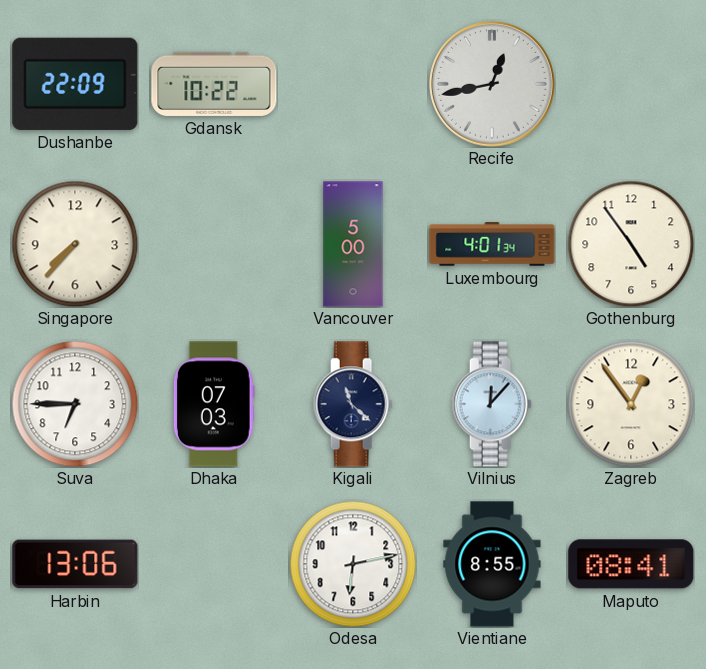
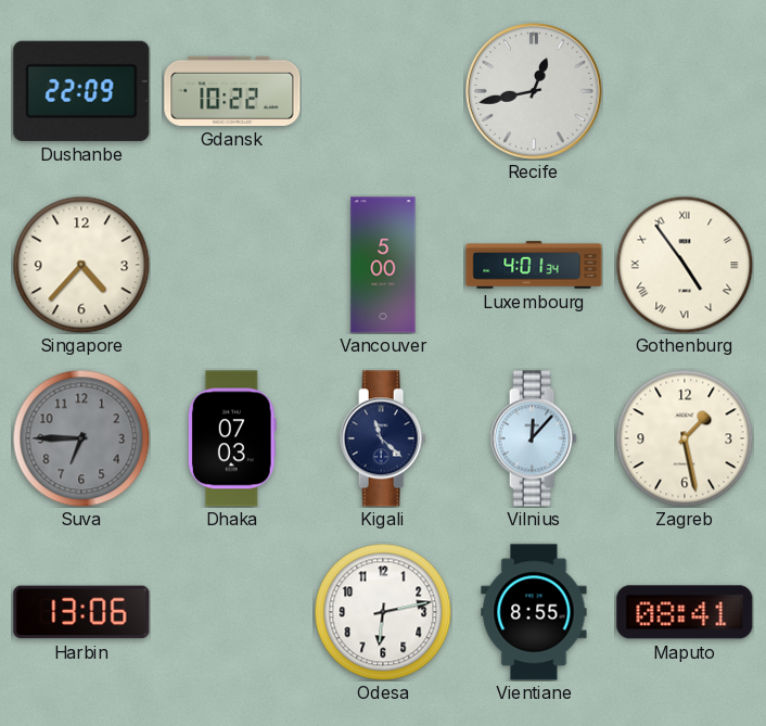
Singapore: 7:37 -> 4:37
Gothenburg numerals: Arabic -> Roman
Suva dial: white -> grey
Zagreb: 12:54 -> 1:28
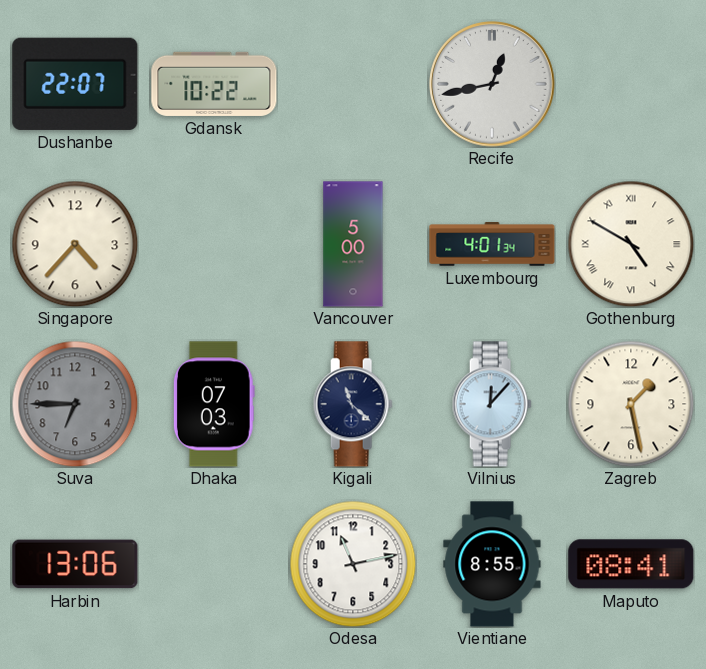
Dushanbe: 22:09 -> 22:07
Gothenburg: 4:54 -> 4:50
Odesa: 6:13 -> 11:13
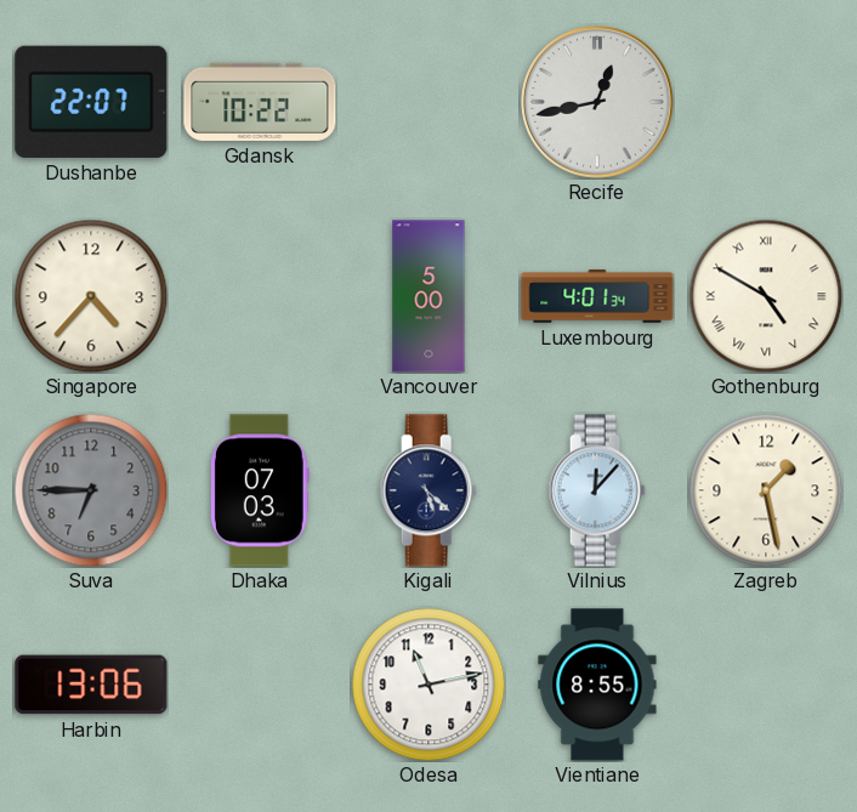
Kigali: 11:22 -> 5:22
Maputo: 08:41 -> none
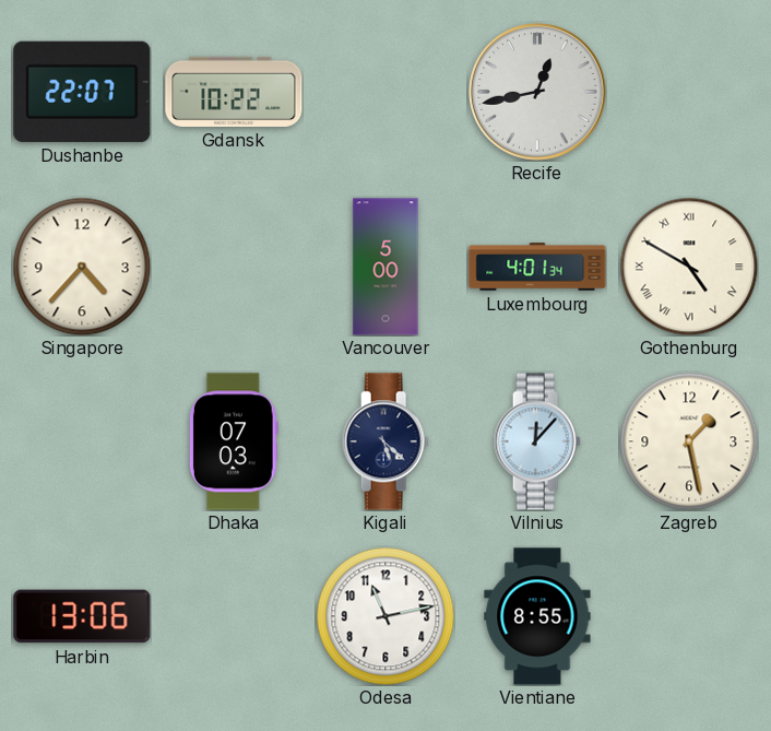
Suva: 6:45 -> none
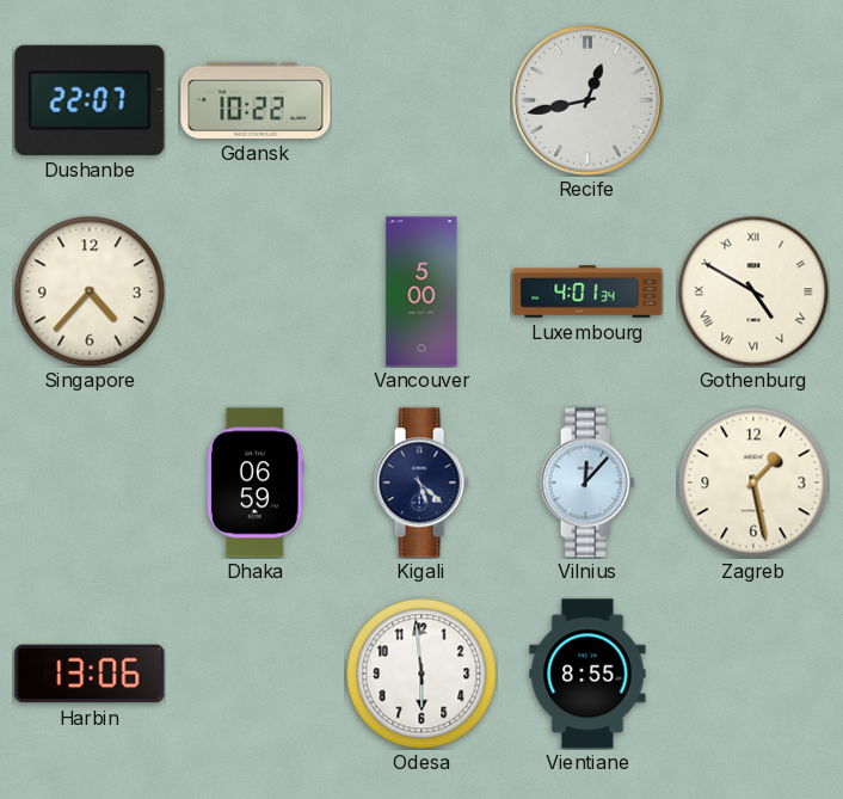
Dhaka: 07:03 -> 06:59
Odesa: 11:13 -> 5:59
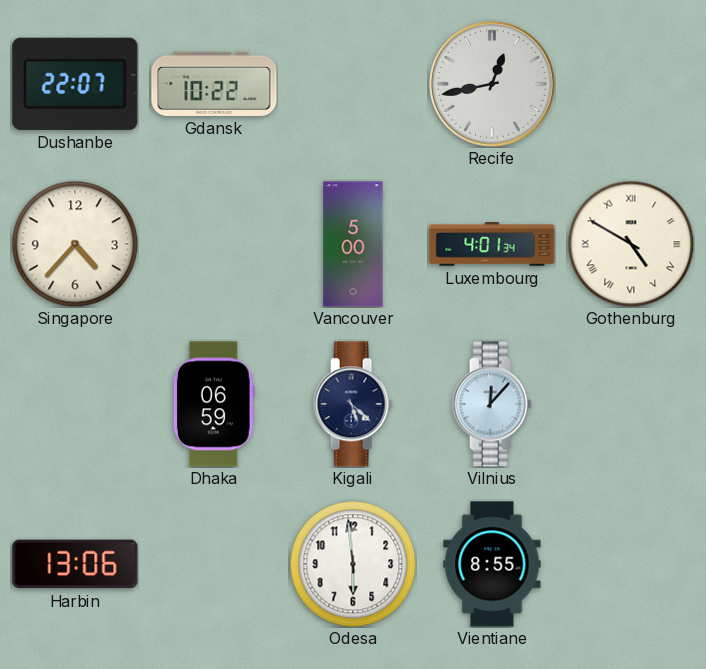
Zagreb: 1:28 -> none
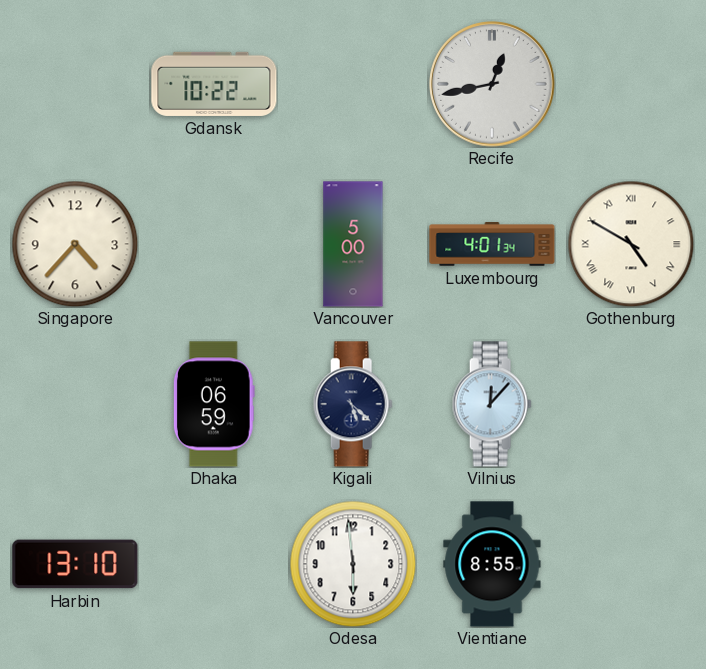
Dushanbe: 22:07 -> none
Harbin: 13:06 -> 13:10
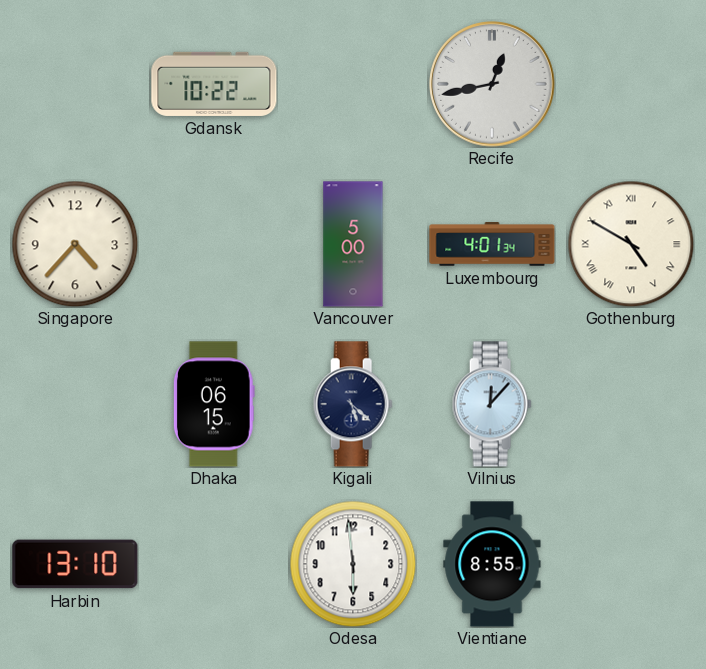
Dhaka: 06:59 -> 06:15
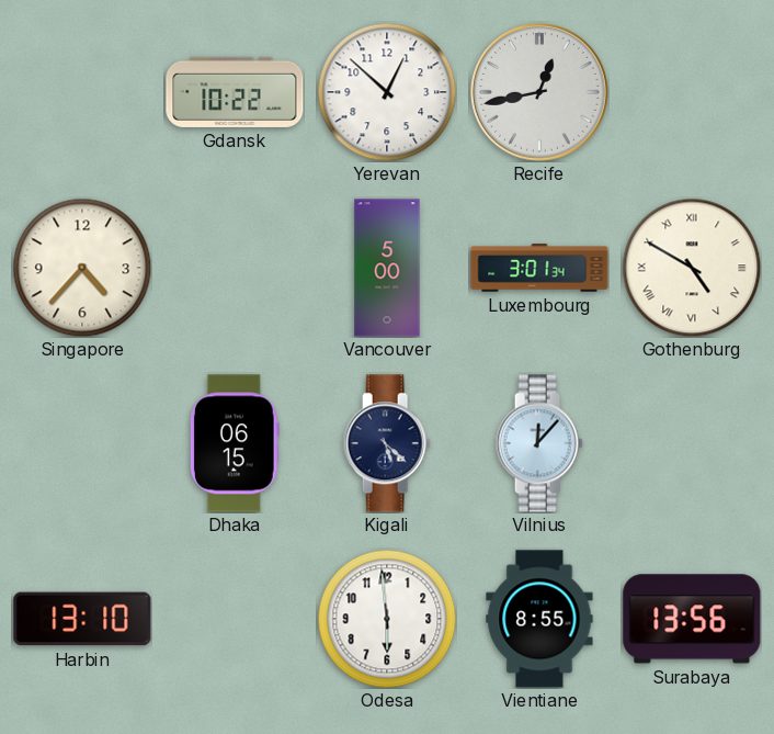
Yerevan: none -> 12:52
Luxembourg: 4:01 -> 3:01
Surabaya: none -> 13:56
